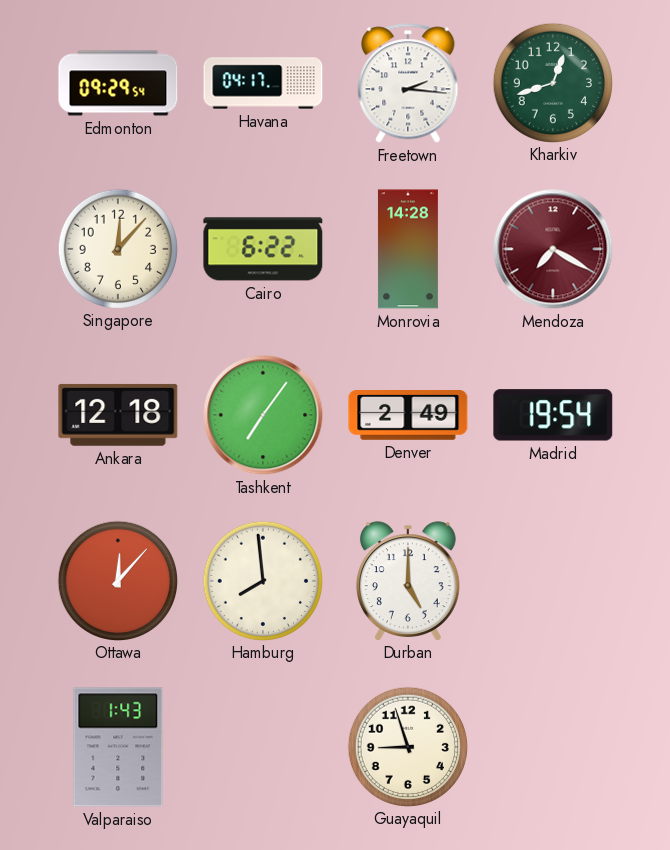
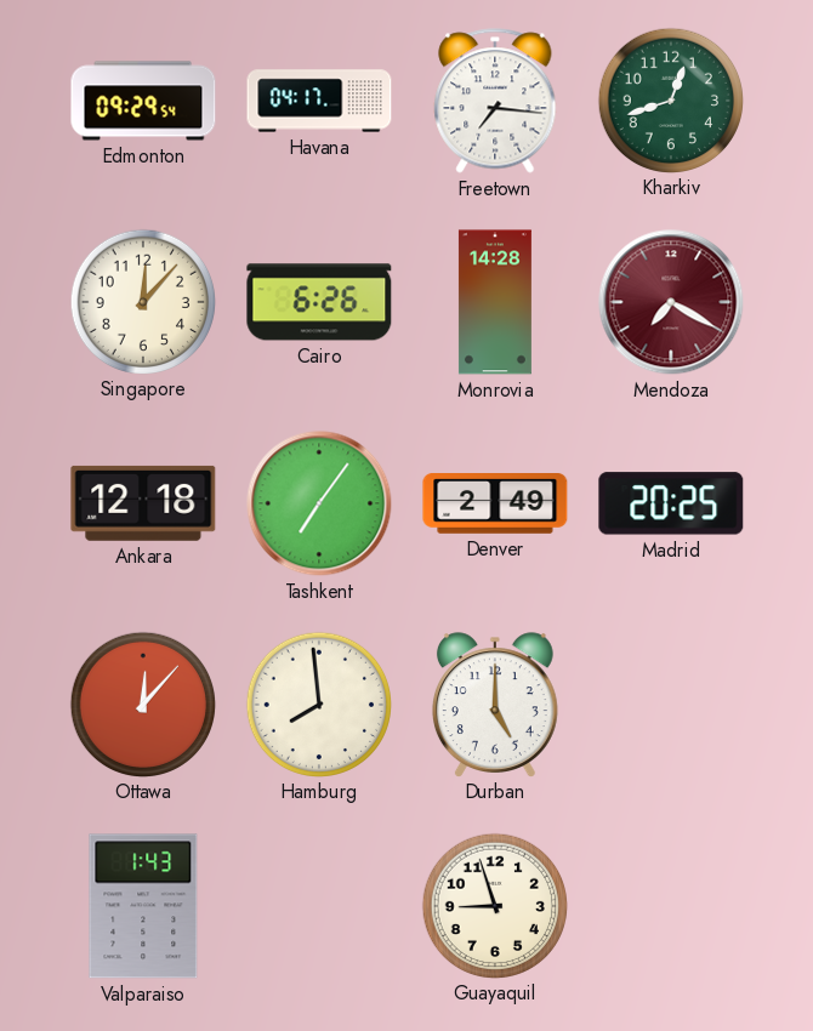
Freetown: 2:16 -> 7:16
Cairo: 6:22 -> 6:26
Madrid: 19:54 -> 20:25
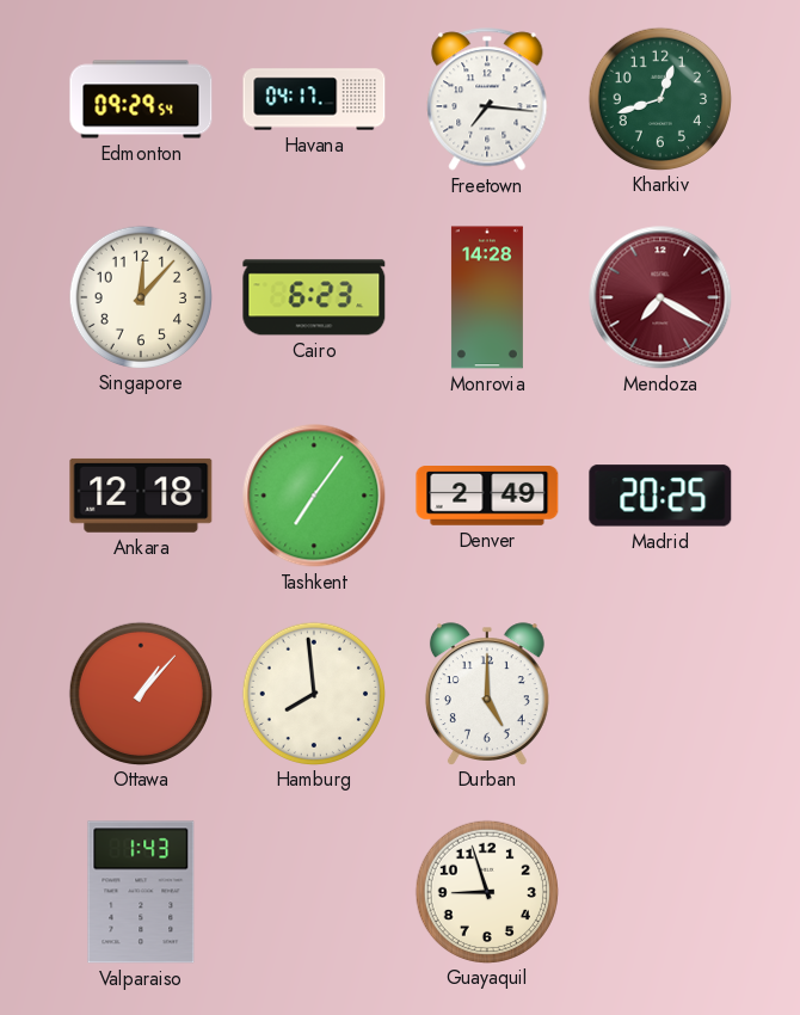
Cairo: 6:26 -> 6:23
Ottawa: 12:07 -> 1:07
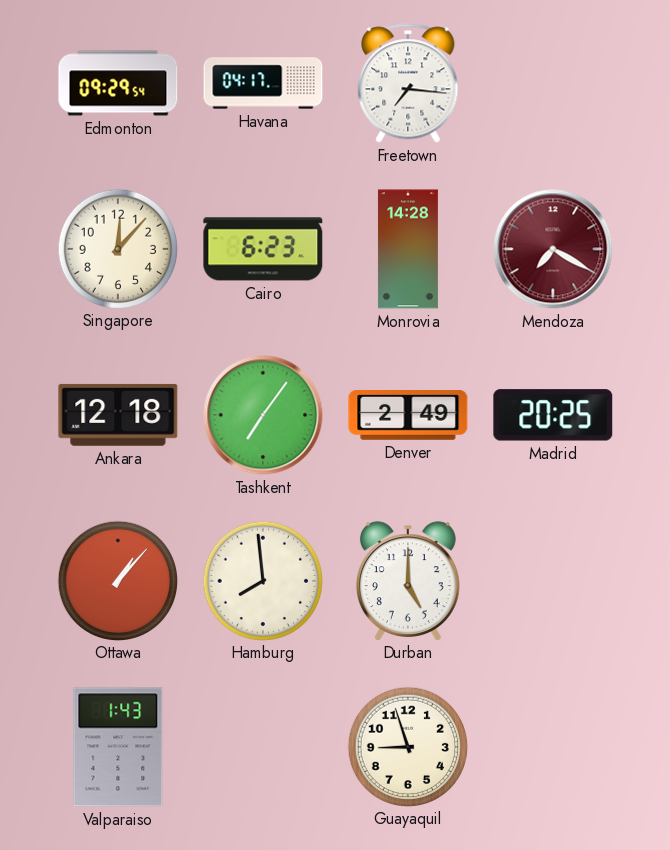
Kharkiv: 12:42 -> none
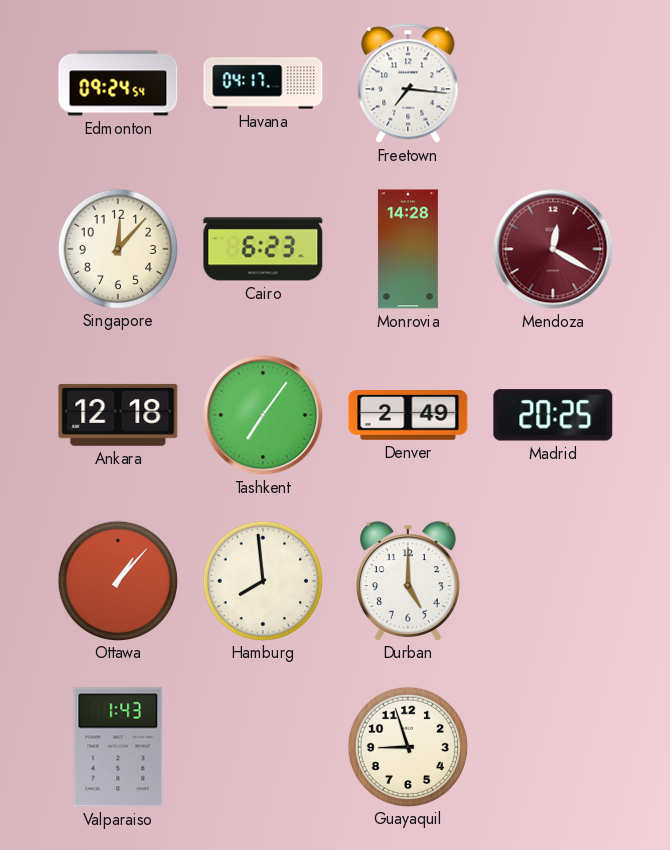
Edmonton: 09:29 -> 09:24
Mendoza: 7:20 -> 12:20
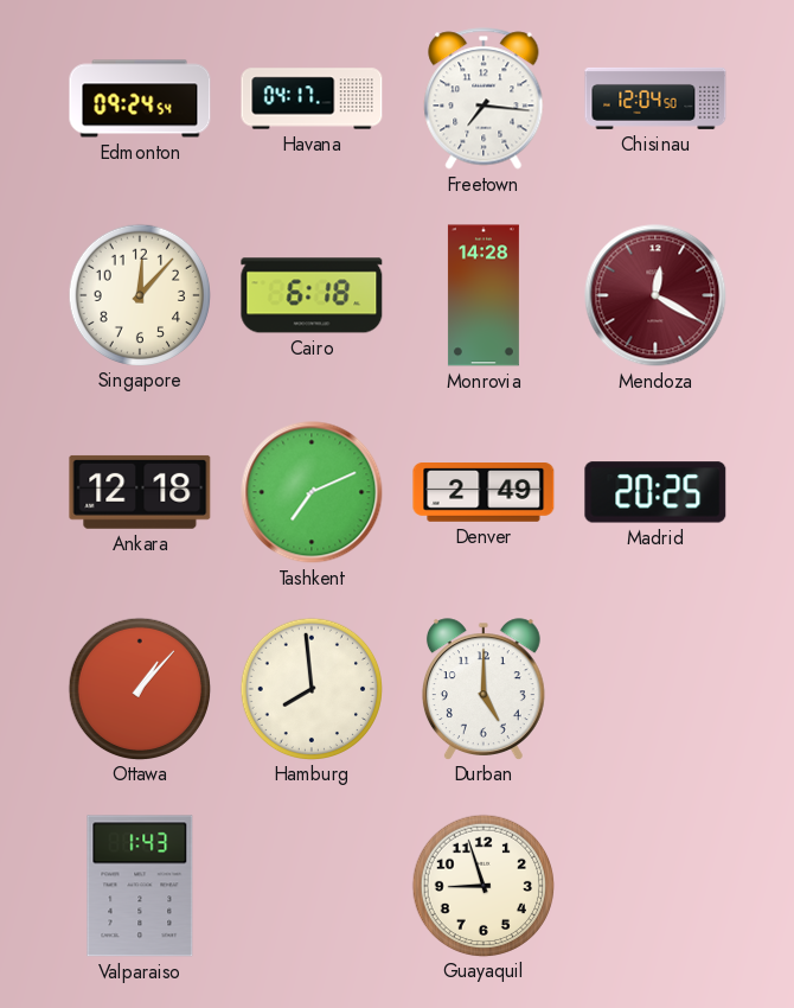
Chisinau: none -> 12:04
Cairo: 6:23 -> 6:18
Tashkent: 7:06 -> 7:11
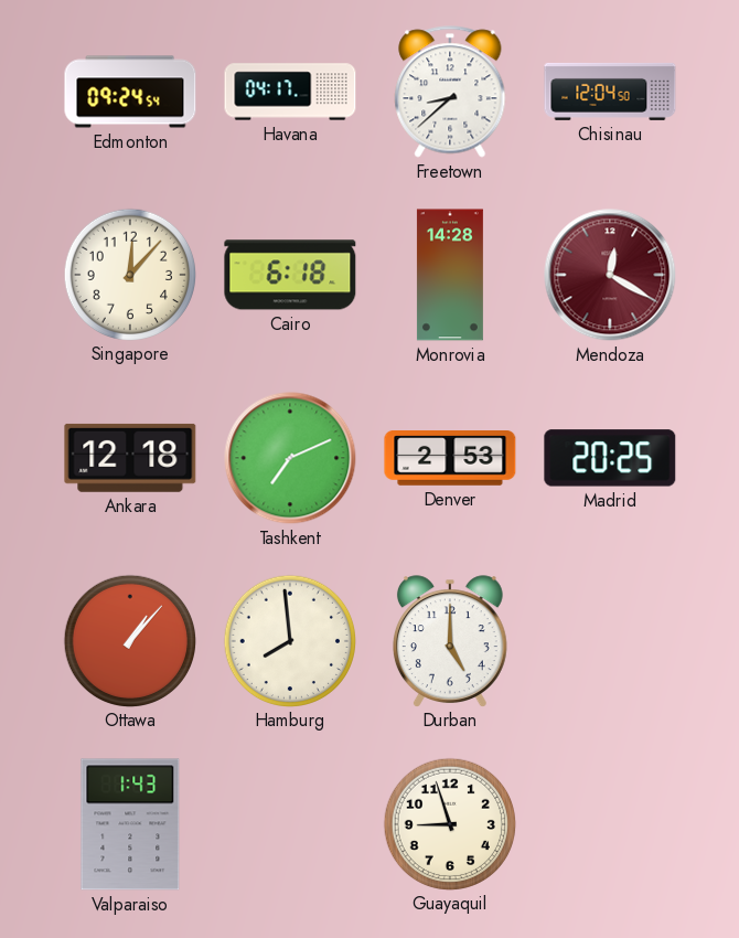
Freetown: 7:16 -> 8:38
Denver: 2:49 -> 2:53
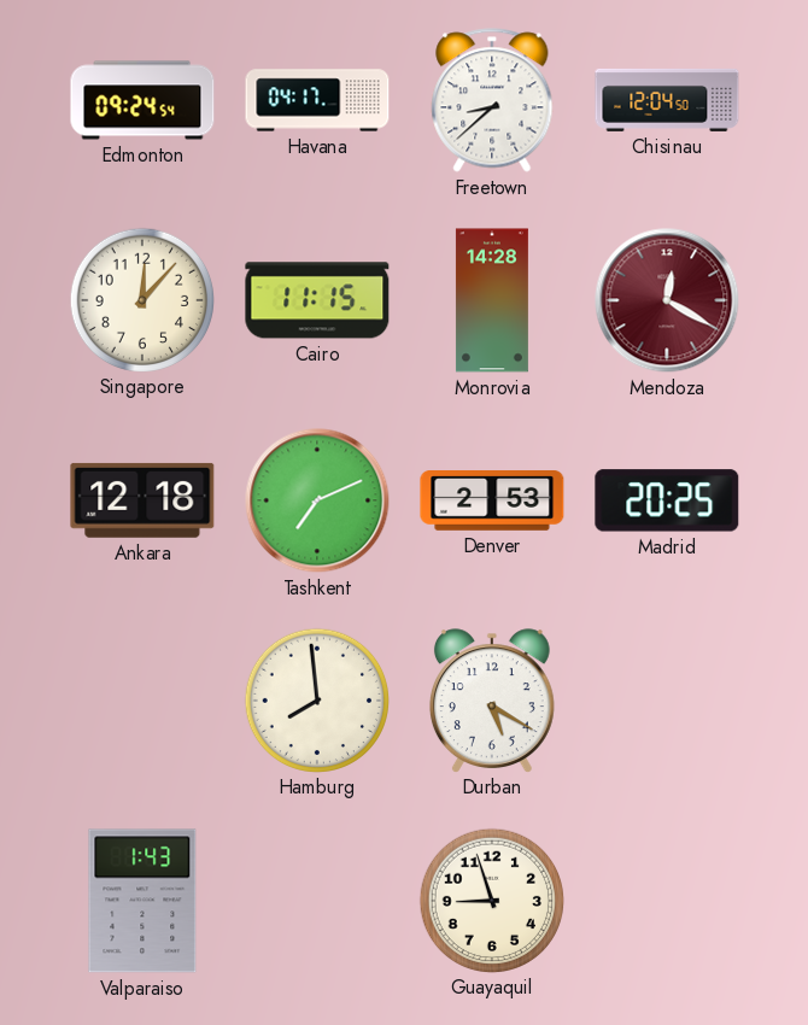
Cairo: 6:18 -> 11:15
Ottawa: 1:07 -> none
Durban: 5:00 -> 5:20
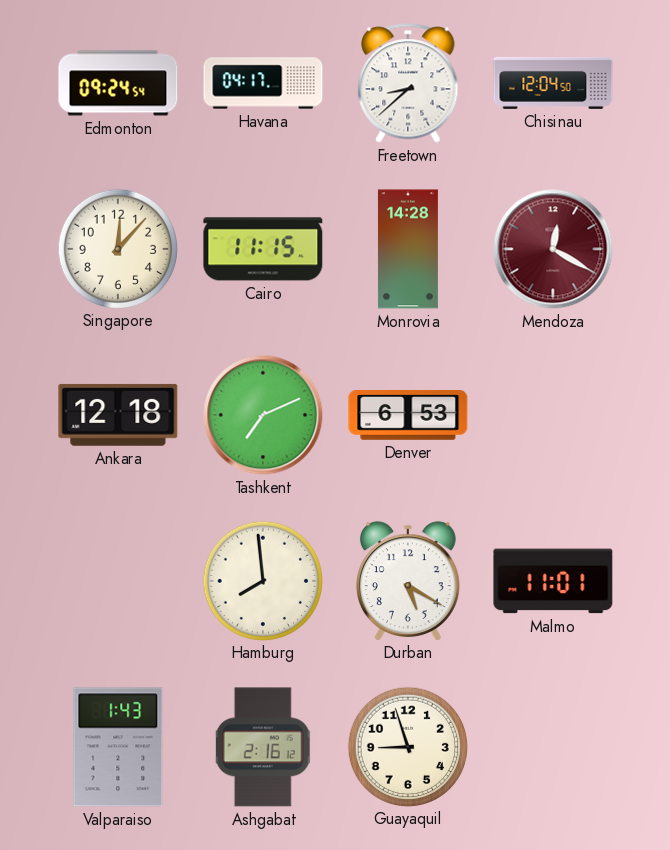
Denver: 2:53 -> 6:53
Madrid: 20:25 -> none
Malmo: none -> 11:01
Ashgabat: none -> 2:16
